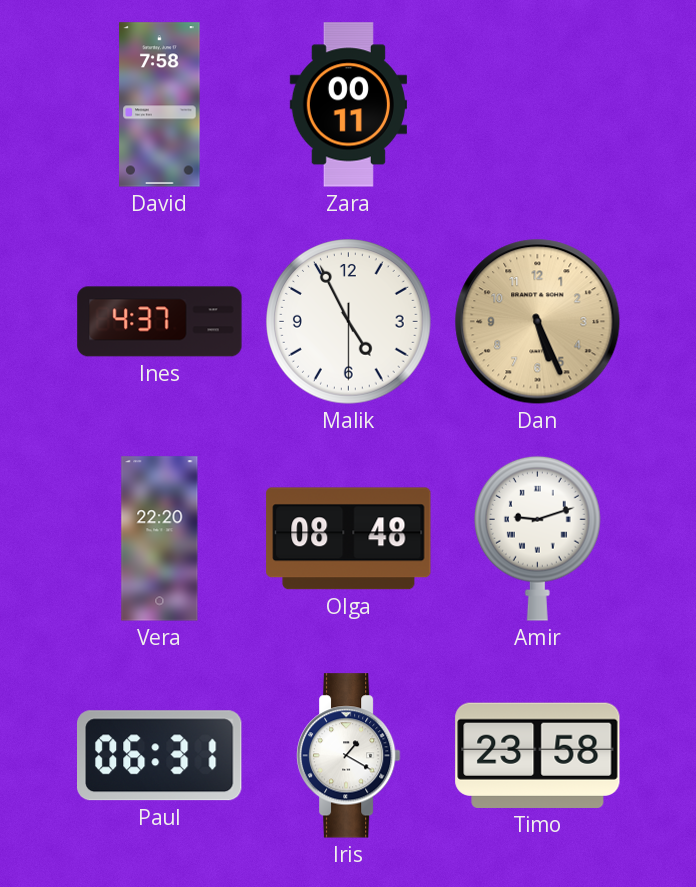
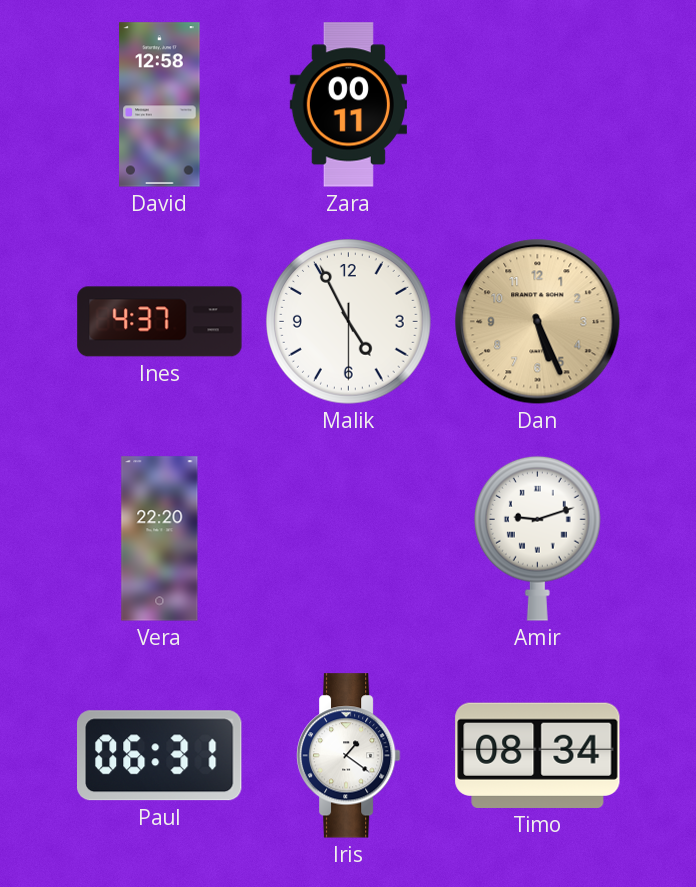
David: 7:58 -> 12:58
Olga: 08:48 -> none
Iris: 1:20 -> 1:21
Timo: 23:58 -> 08:34
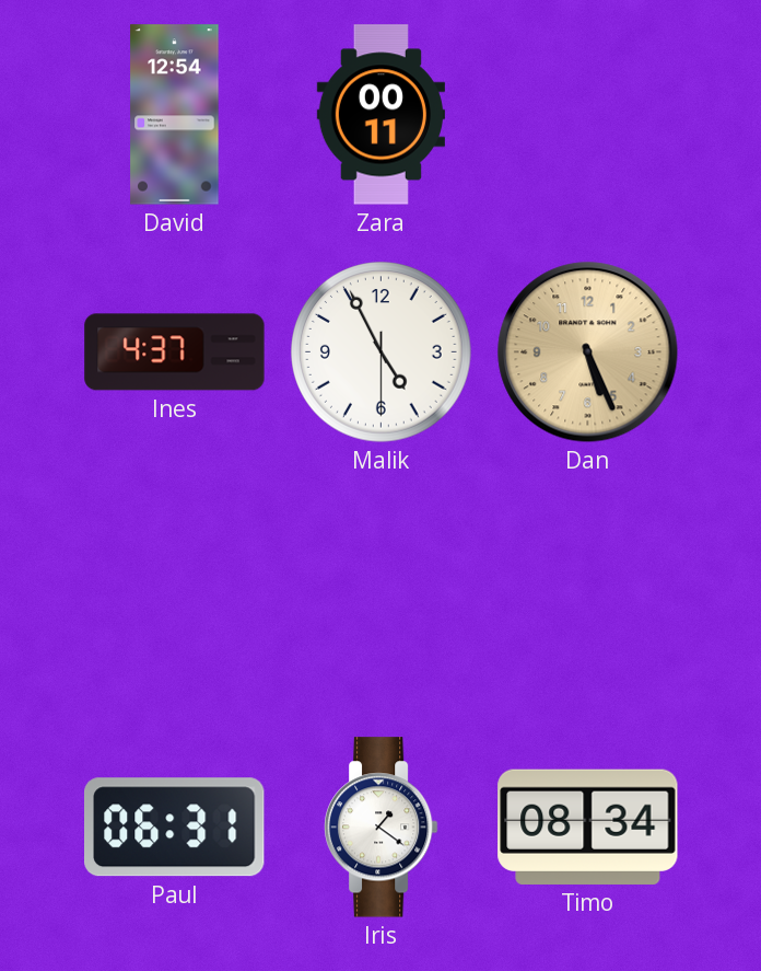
David: 12:58 -> 12:54
Vera: 22:20 -> none
Amir: 9:12 -> none
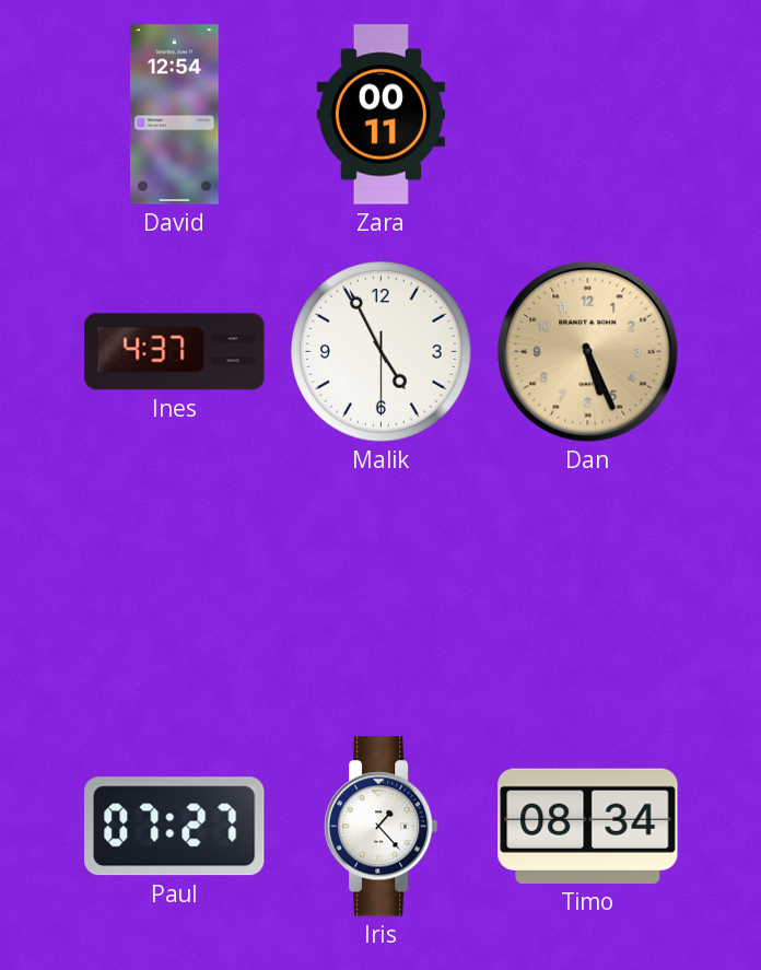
Paul: 06:31 -> 07:27
Iris: 1:21 -> 1:23
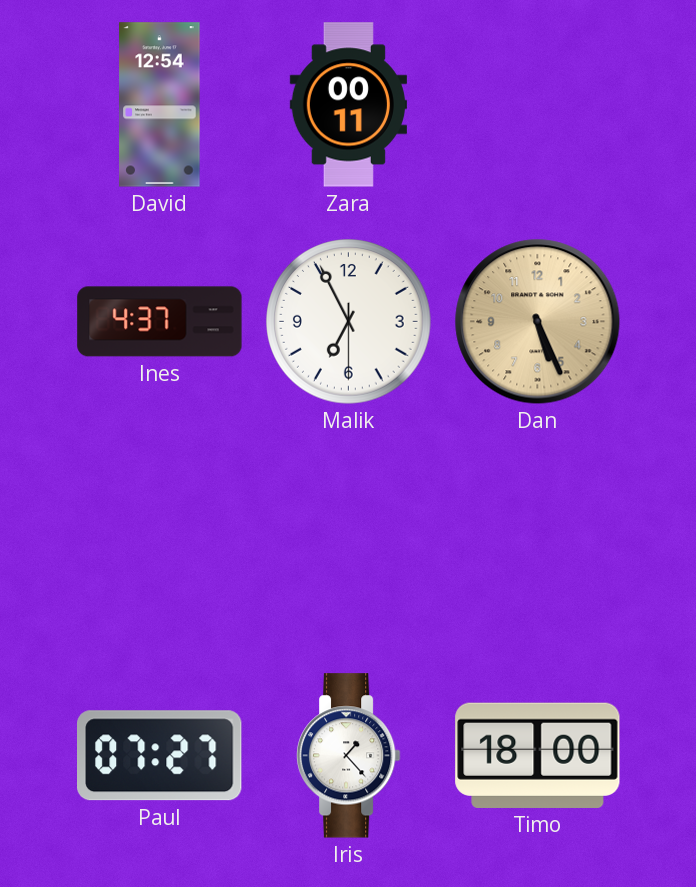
Malik: 4:55 -> 6:55
Timo: 08:34 -> 18:00
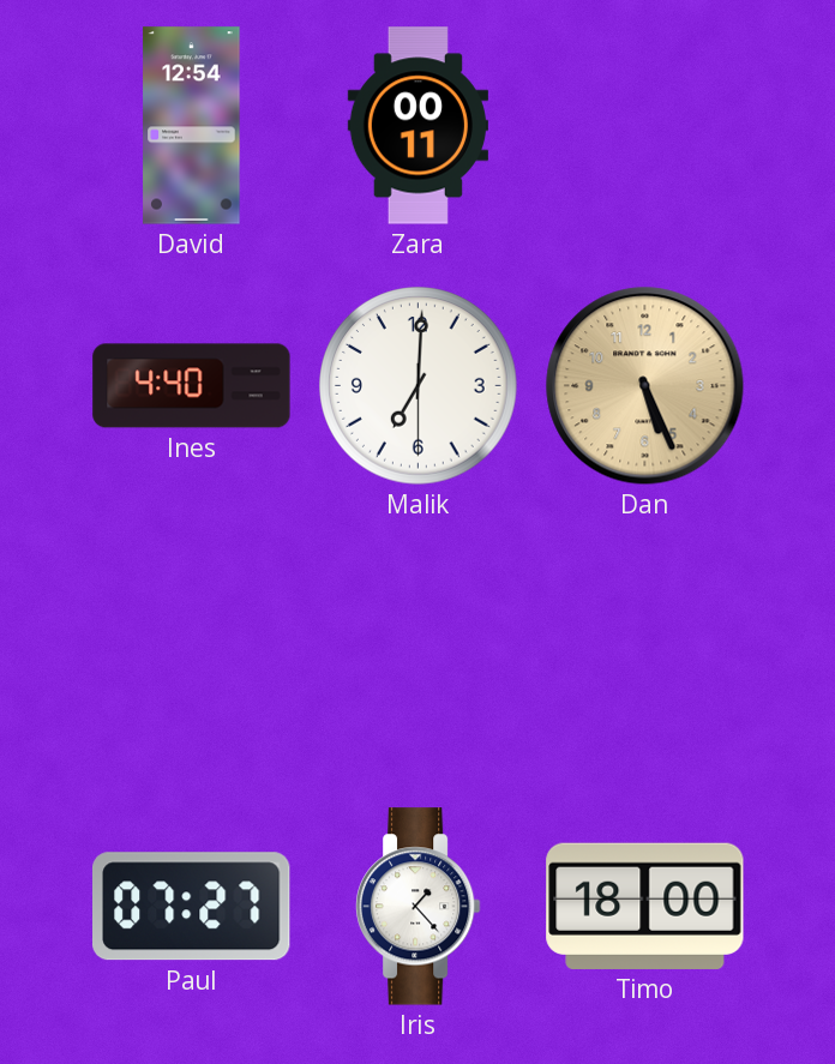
Ines: 4:37 -> 4:40
Malik: 6:55 -> 7:00
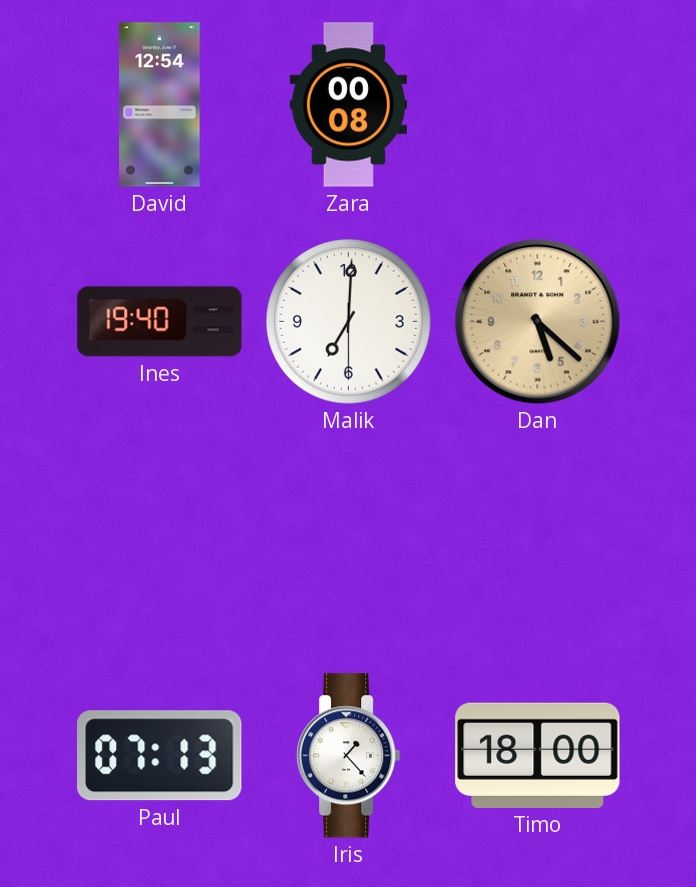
Zara: 00:11 -> 00:08
Ines: 4:40 -> 19:40
Dan: 5:26 -> 5:22
Paul: 07:27 -> 07:13
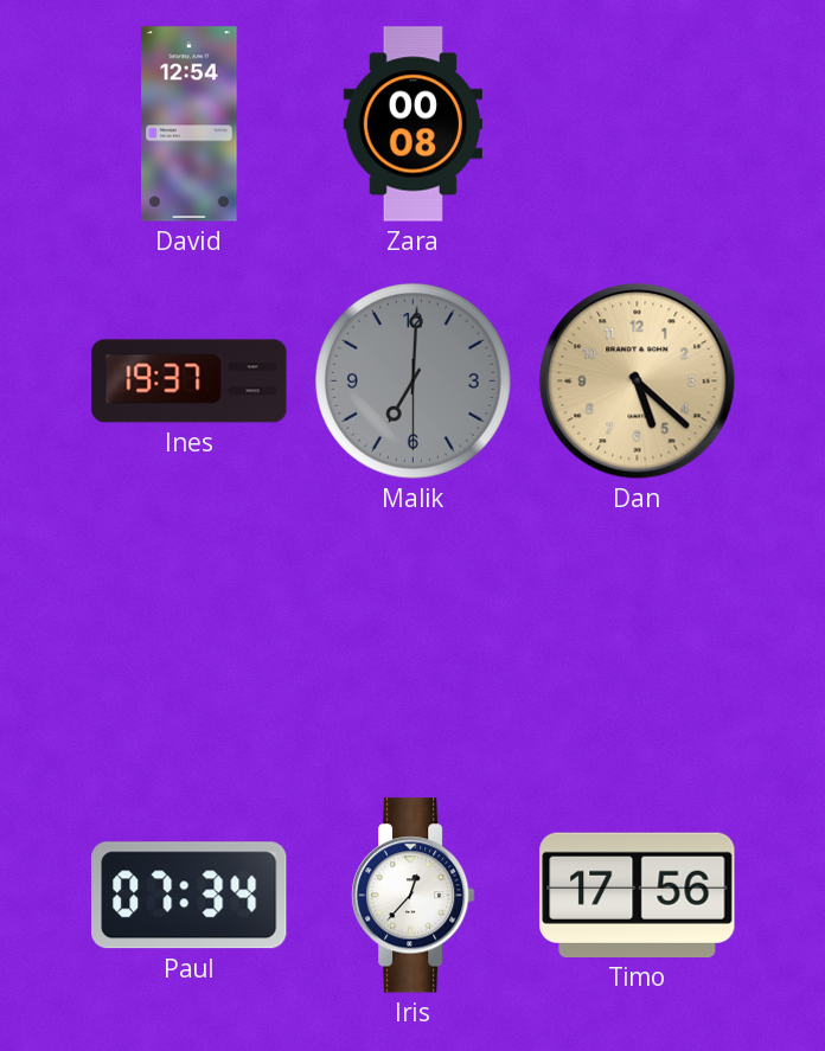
Ines: 19:40 -> 19:37
Malik dial: white -> grey
Paul: 07:13 -> 07:34
Iris: 1:23 -> 12:37
Timo: 18:00 -> 17:56
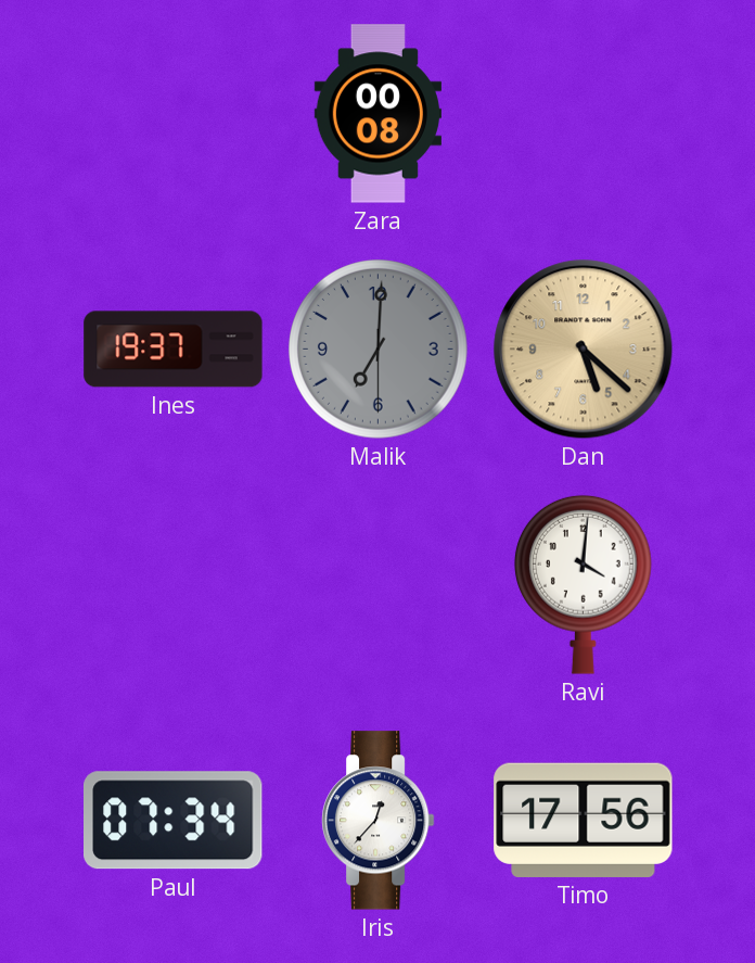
David: 12:54 -> none
Ravi: none -> 4:01
